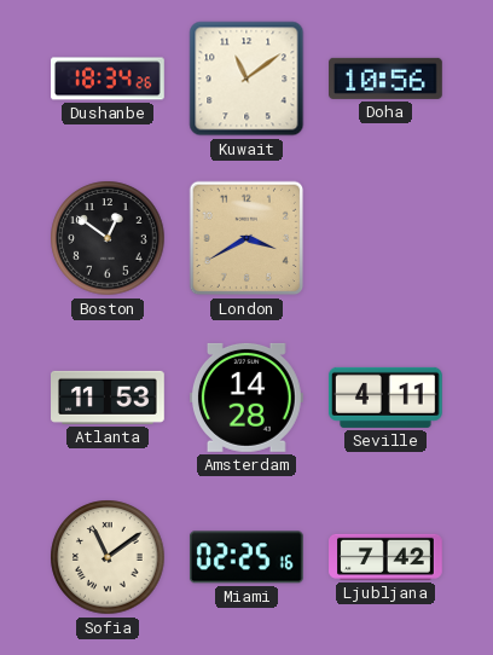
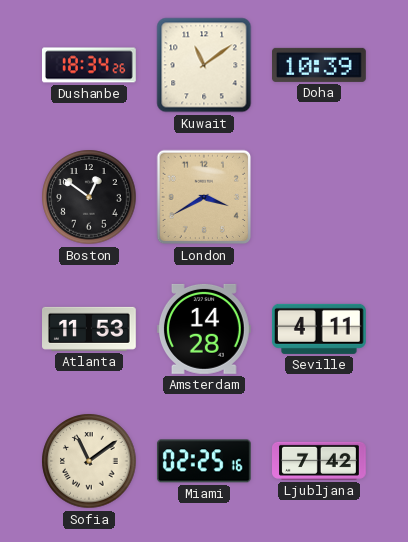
Doha: 10:56 -> 10:39
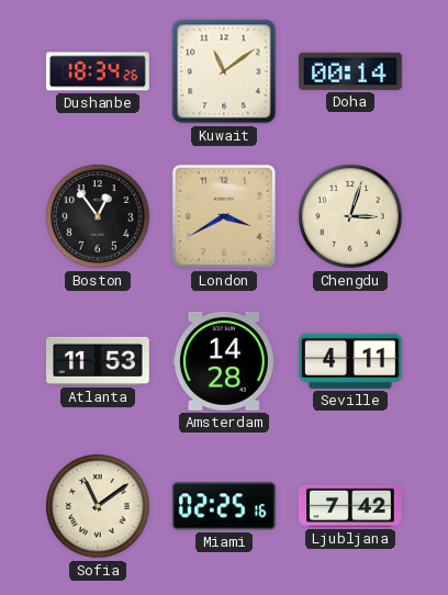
Doha: 10:39 -> 00:14
Boston: 12:51 -> 12:54
Chengdu: none -> 3:03
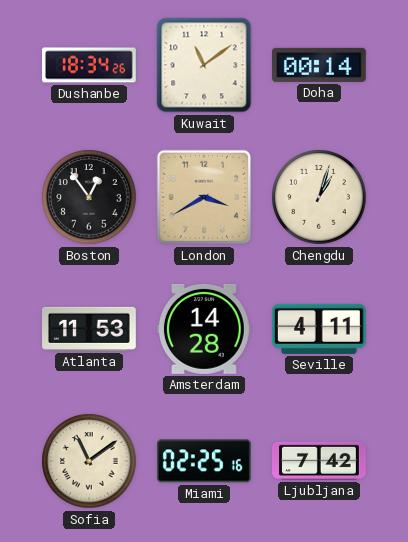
Chengdu: 3:03 -> 1:03
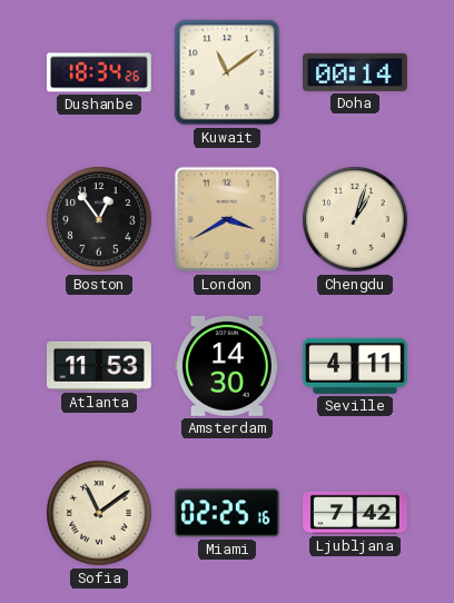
Amsterdam: 14:28 -> 14:30
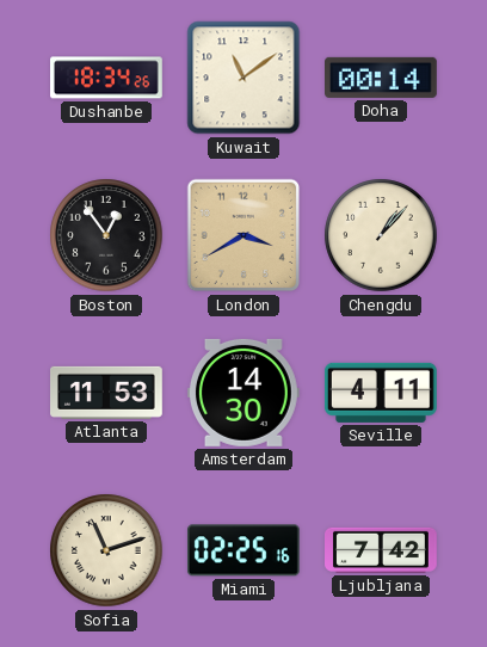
Chengdu: 1:03 -> 1:07
Sofia: 11:09 -> 11:12
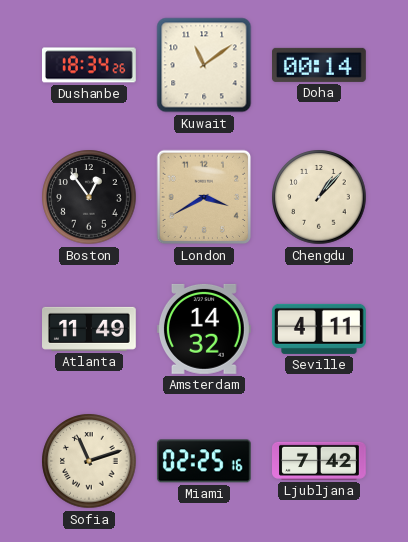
Atlanta: 11:53 -> 11:49
Amsterdam: 14:30 -> 14:32
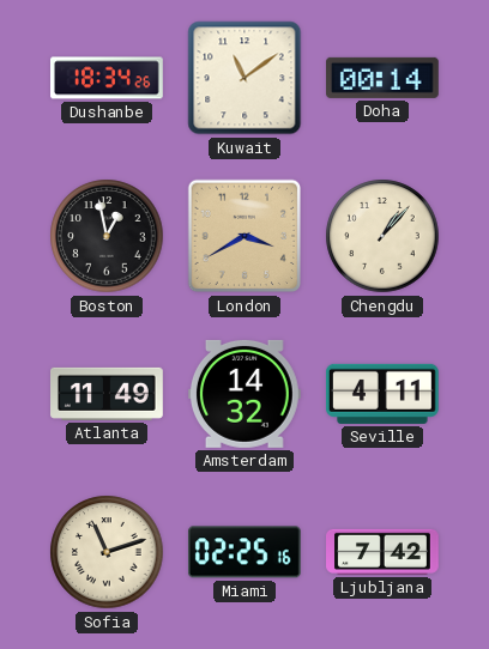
Boston: 12:54 -> 12:58
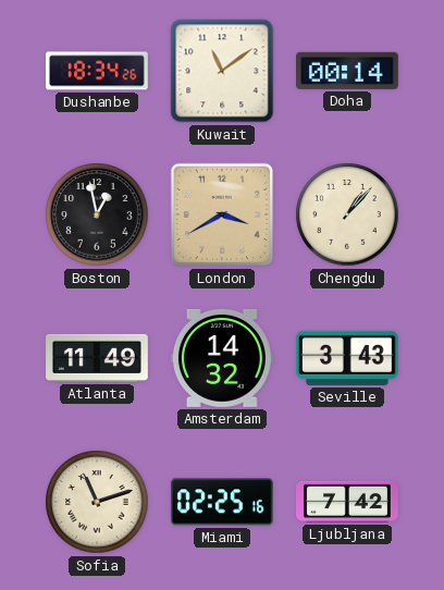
Seville: 4:11 -> 3:43
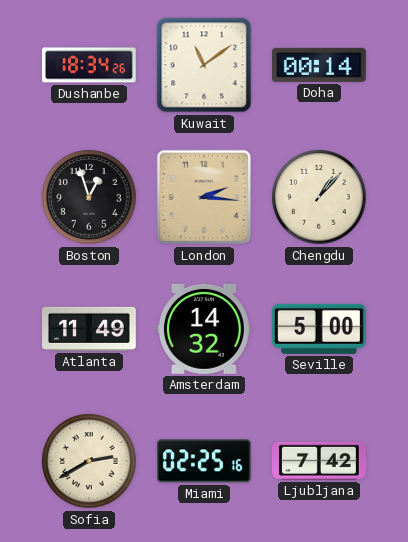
Boston: 12:58 -> 12:57
London: 3:40 -> 2:16
Seville: 3:43 -> 5:00
Sofia: 11:12 -> 2:40
